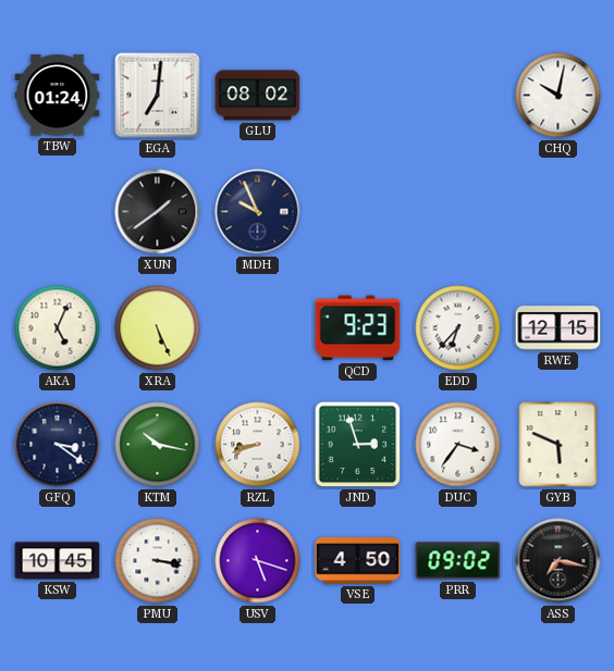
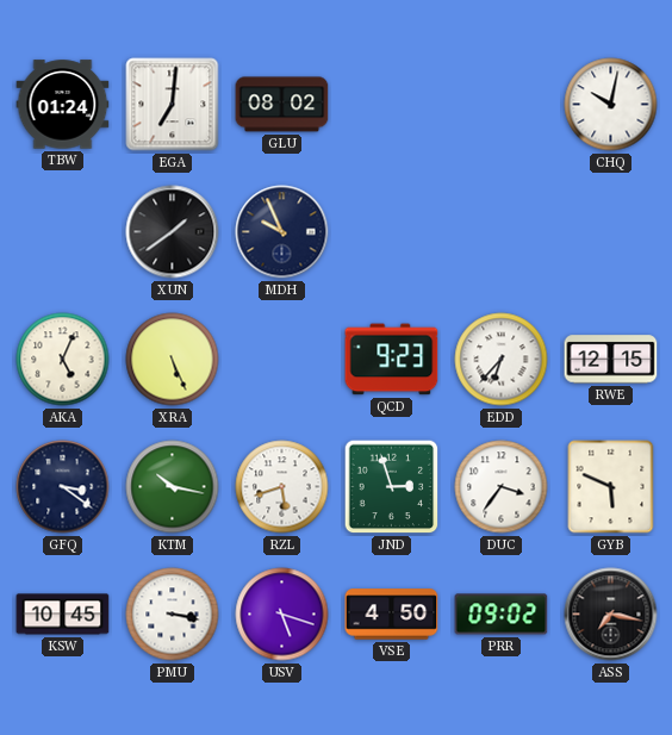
RZL: 8:42 -> 5:42
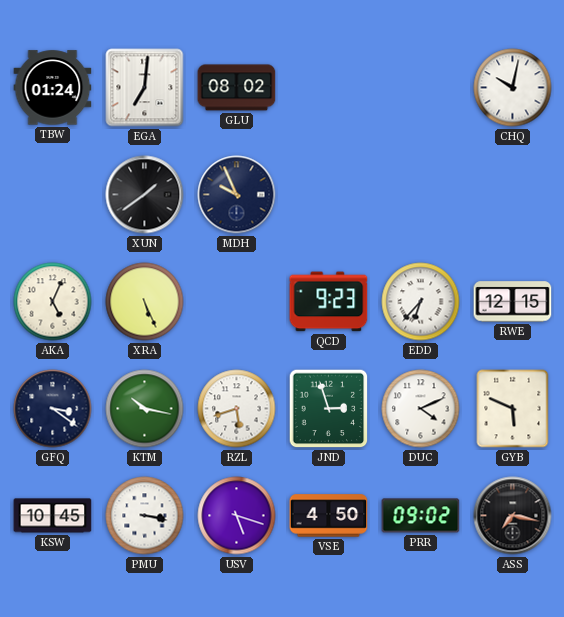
DUC: 3:36 -> 4:11
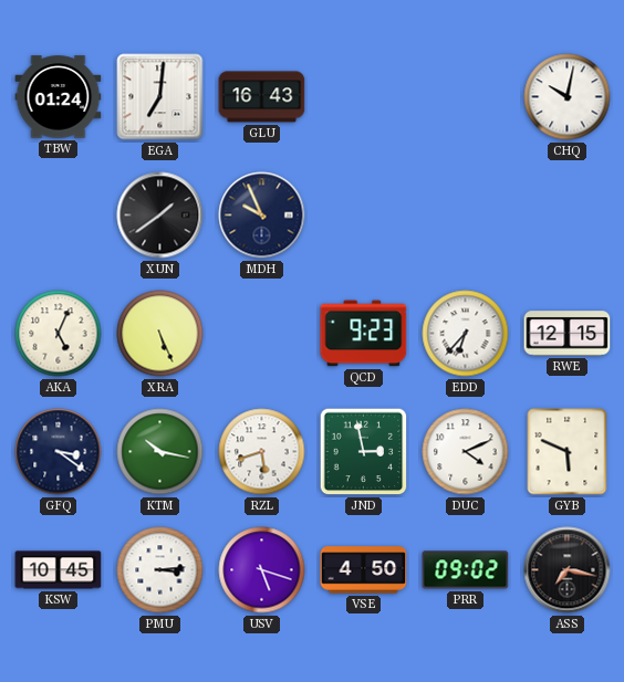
GLU: 08:02 -> 16:43
JND: 2:57 -> 2:58
PMU: 3:17 -> 3:14
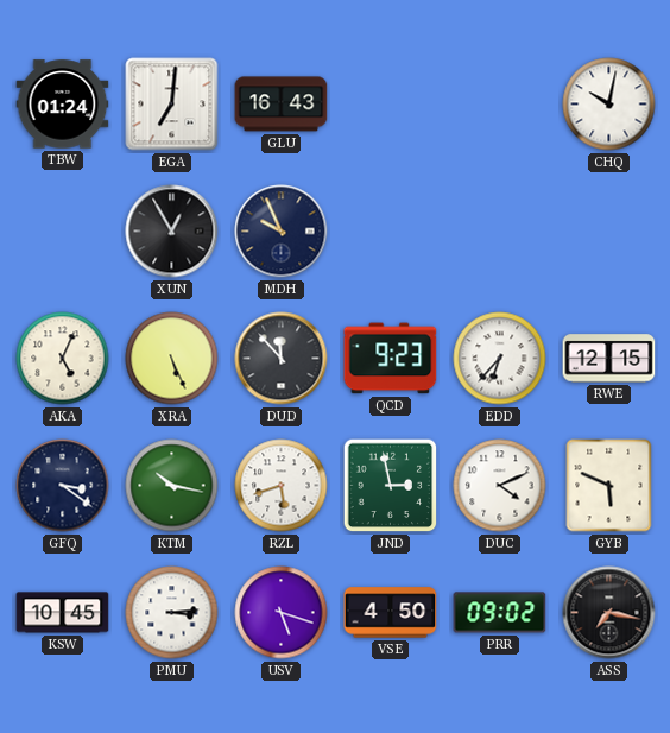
XUN: 1:39 -> 12:55
DUD: none -> 11:53
